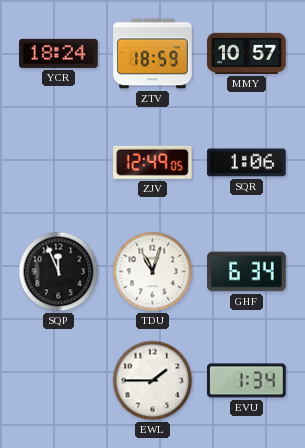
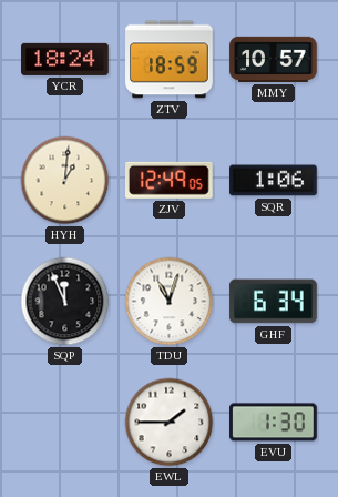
HYH: none -> 1:01
EVU: 1:34 -> 1:30
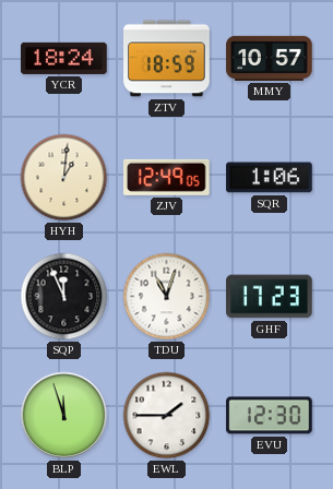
GHF: 6:34 -> 17:23
BLP: none -> 11:57
EVU: 1:30 -> 12:30
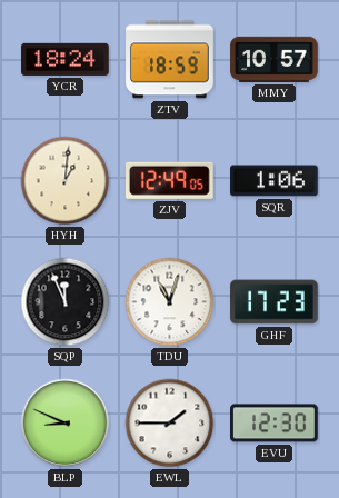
BLP: 11:57 -> 8:49
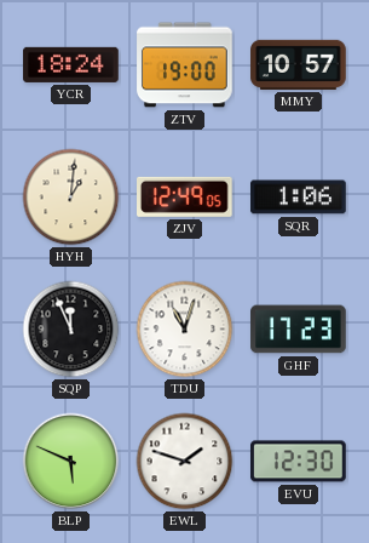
ZTV: 18:59 -> 19:00
BLP: 8:49 -> 5:49
EWL: 1:45 -> 1:48
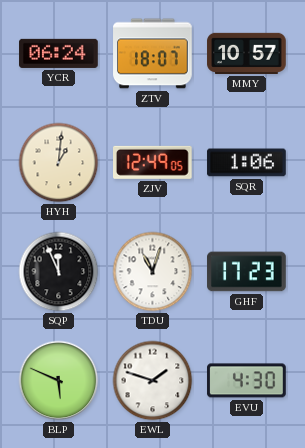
YCR: 18:24 -> 06:24
ZTV: 19:00 -> 18:07
EVU: 12:30 -> 4:30
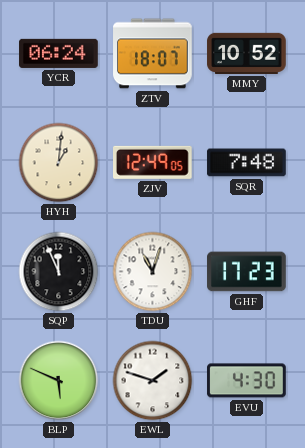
MMY: 10:57 -> 10:52
SQR: 1:06 -> 7:48
